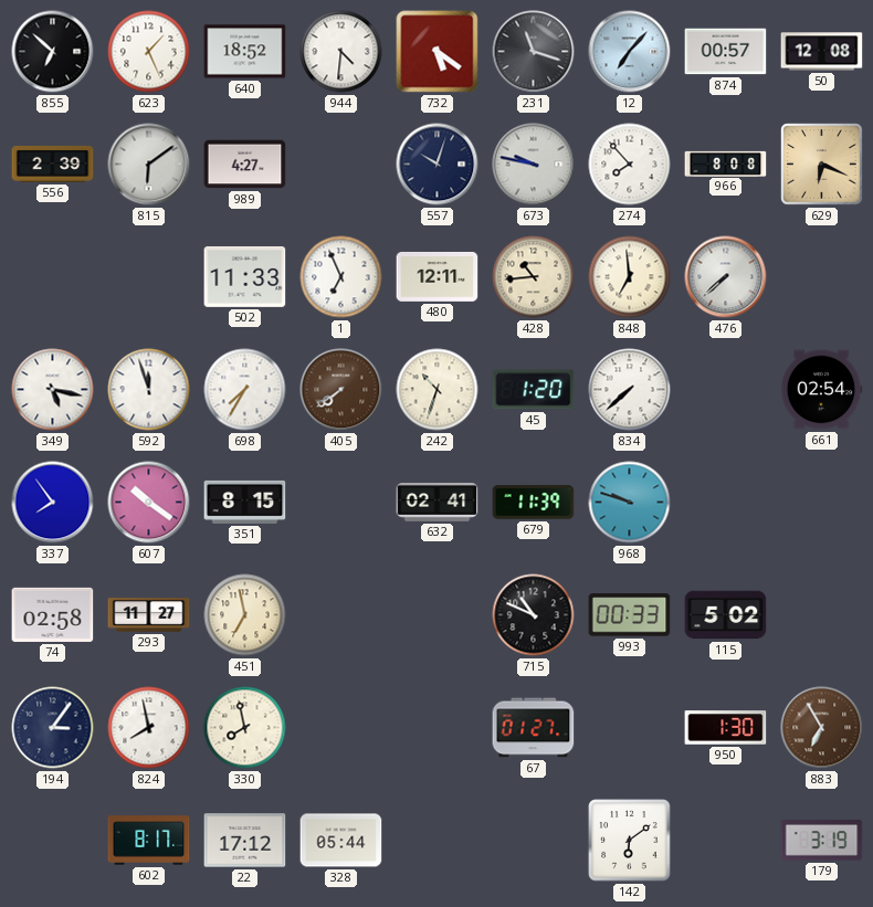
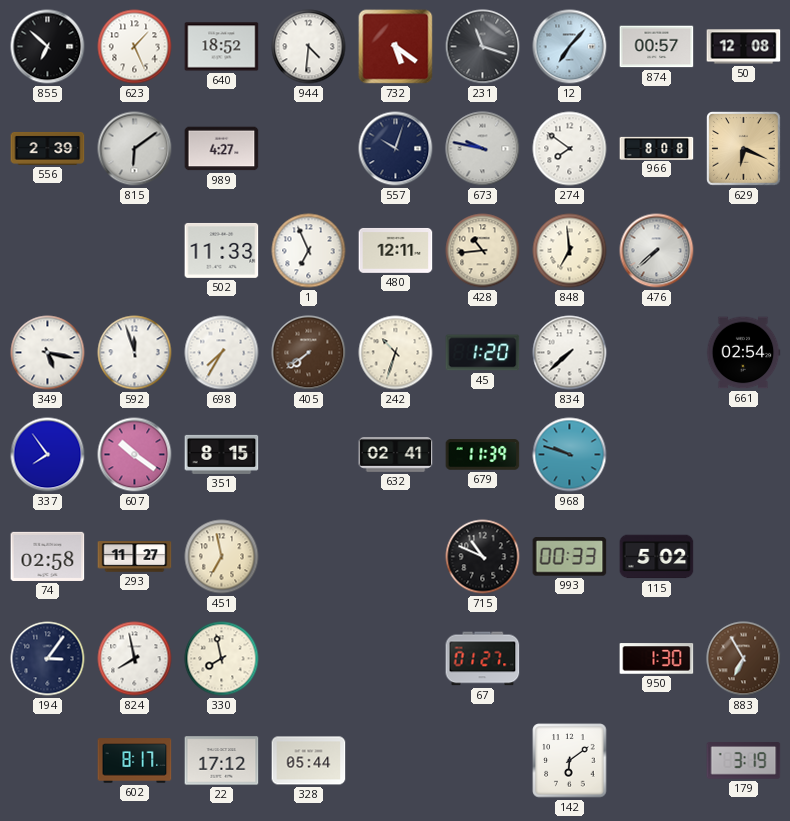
274: 7:53 -> 7:51
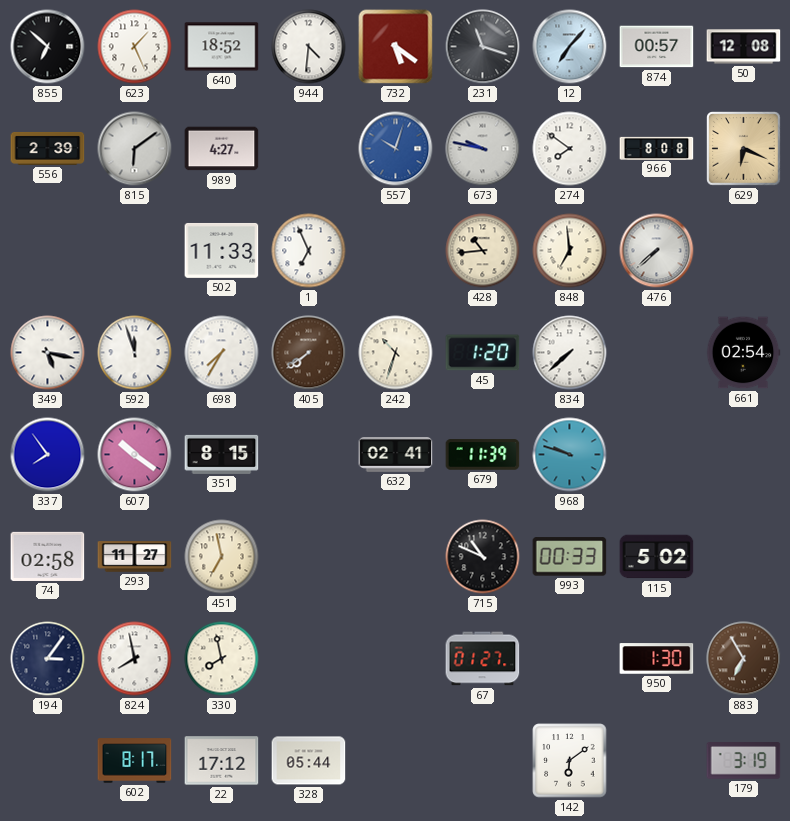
557 dial: navy -> blue
480: 12:11 -> none
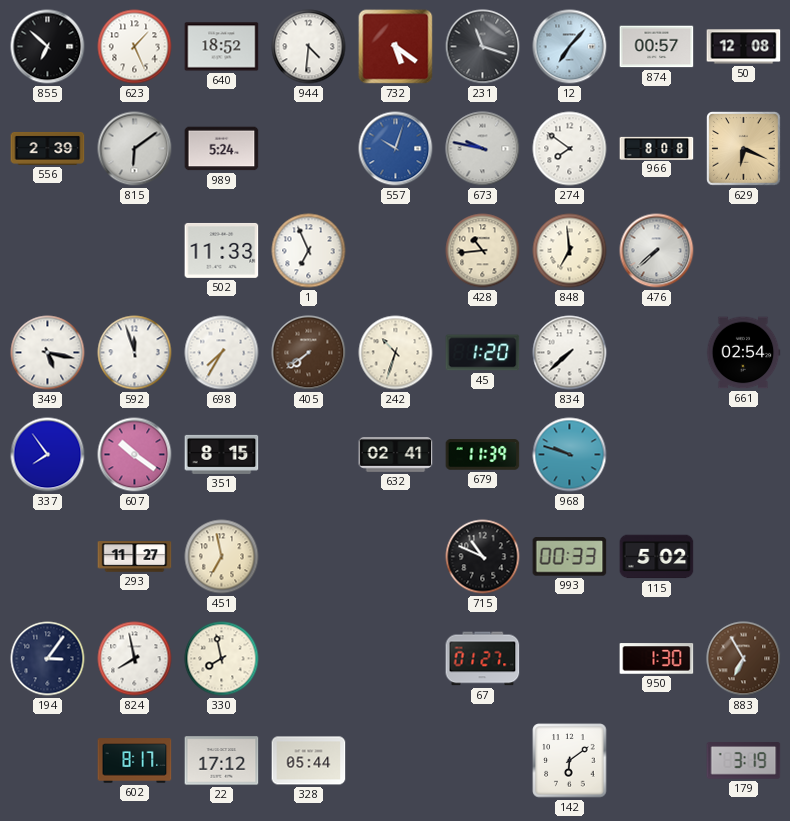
989: 4:27 -> 5:24
74: 02:58 -> none
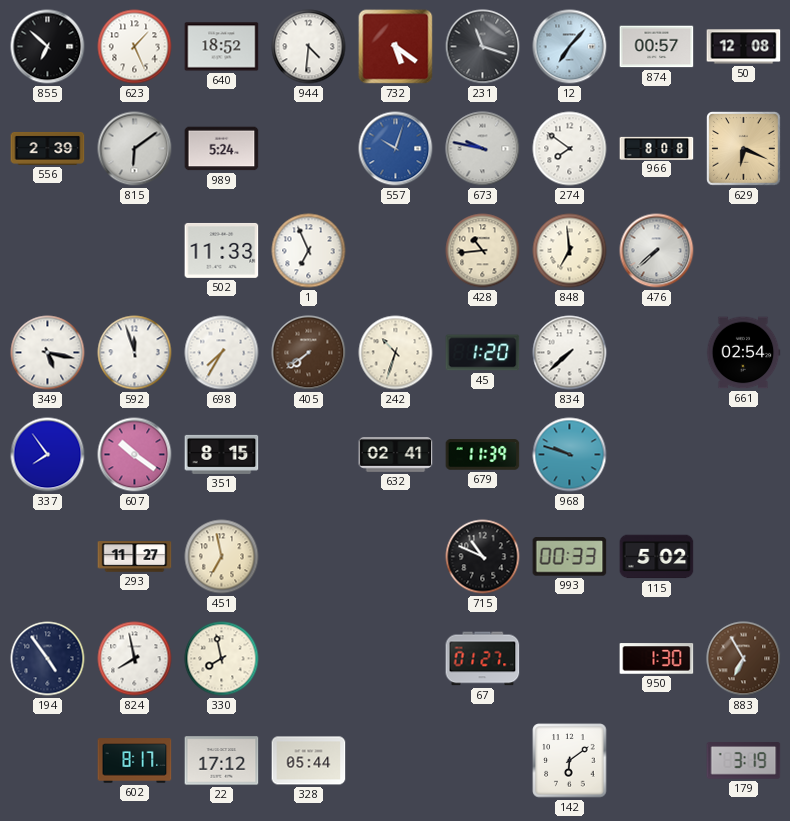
194: 3:06 -> 4:54
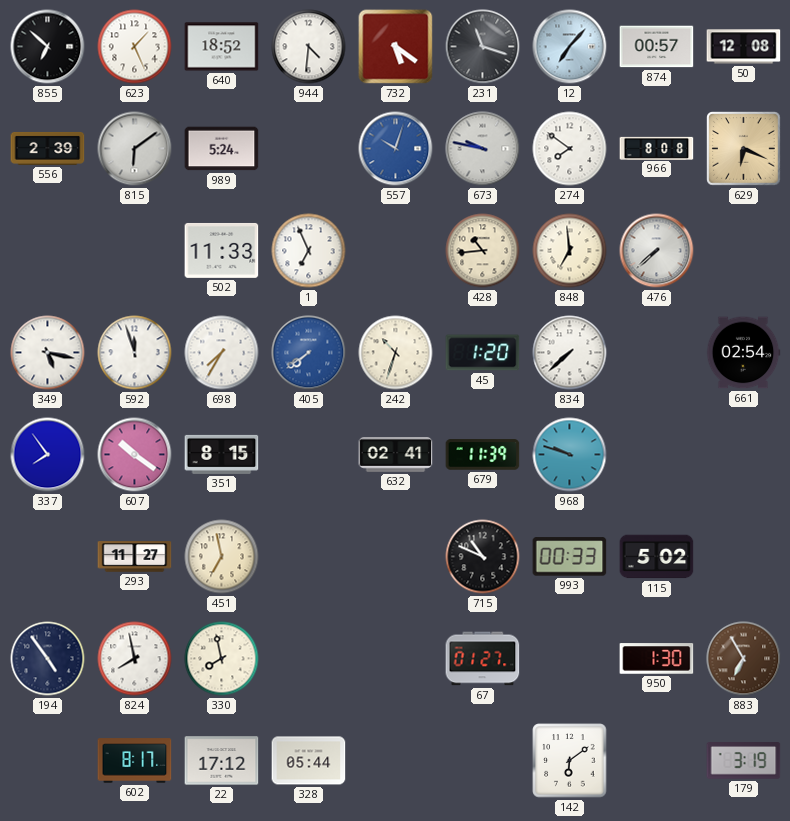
405 dial: brown -> blue
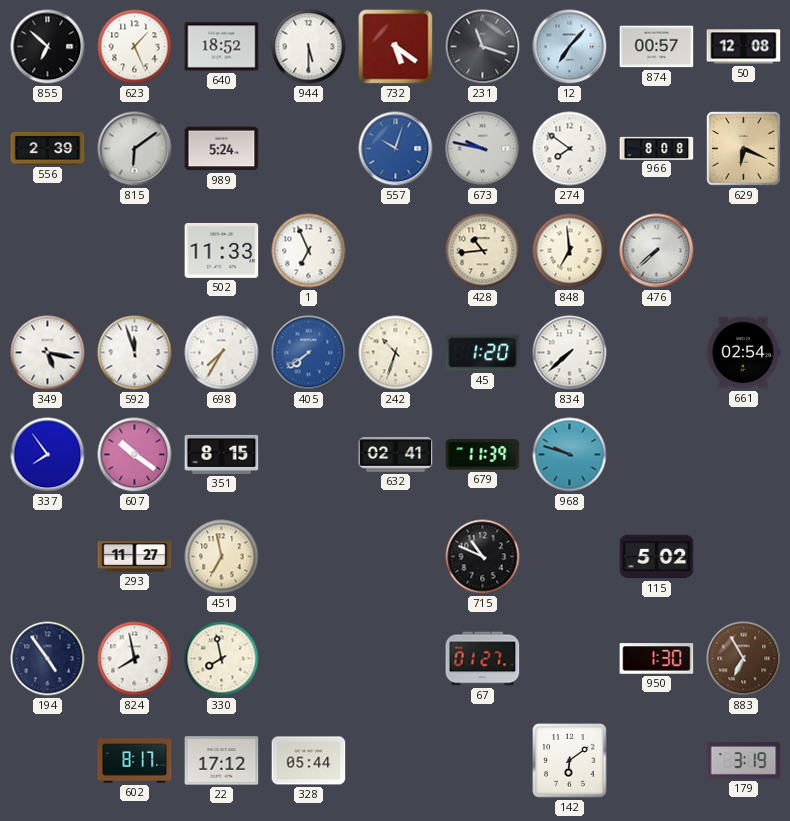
944: 4:31 -> 5:30
993: 00:33 -> none
